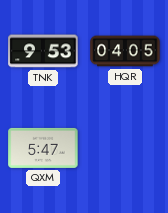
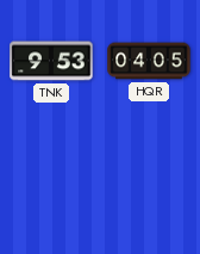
QXM: 5:47 -> none
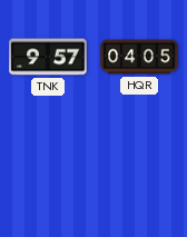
TNK: 9:53 -> 9:57
